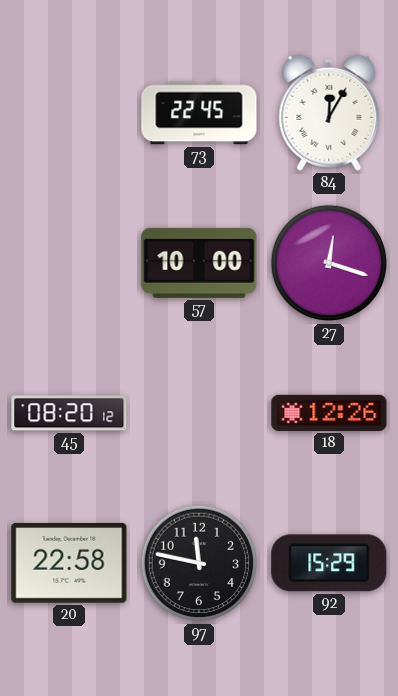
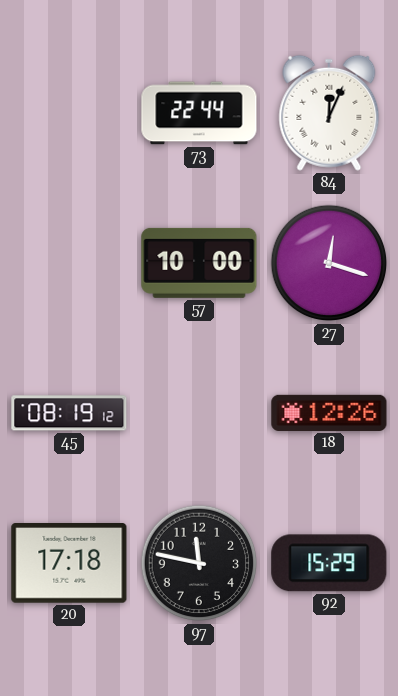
73: 22:45 -> 22:44
84: 12:05 -> 12:04
45: 08:20 -> 08:19
20: 22:58 -> 17:18
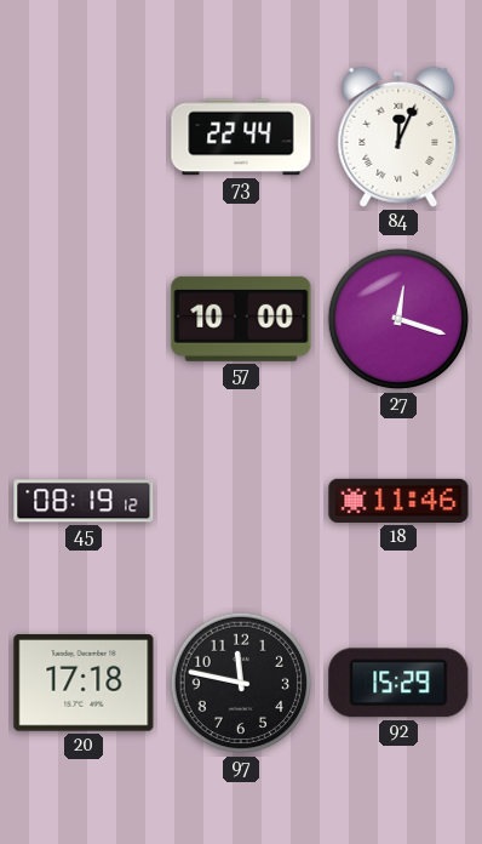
18: 12:26 -> 11:46
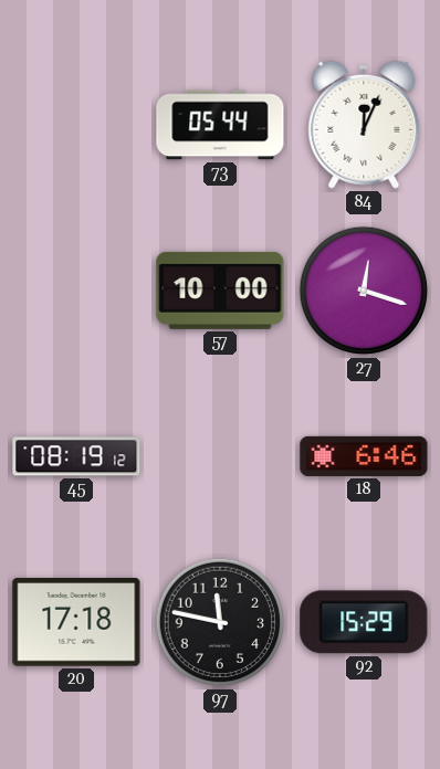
73: 22:44 -> 05:44
18: 11:46 -> 6:46
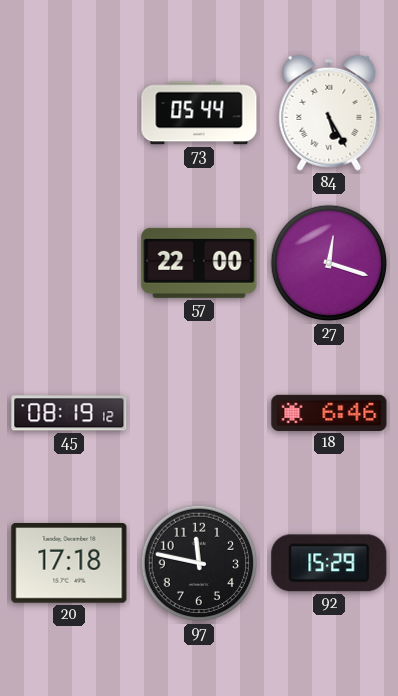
84: 12:04 -> 5:25
57: 10:00 -> 22:00
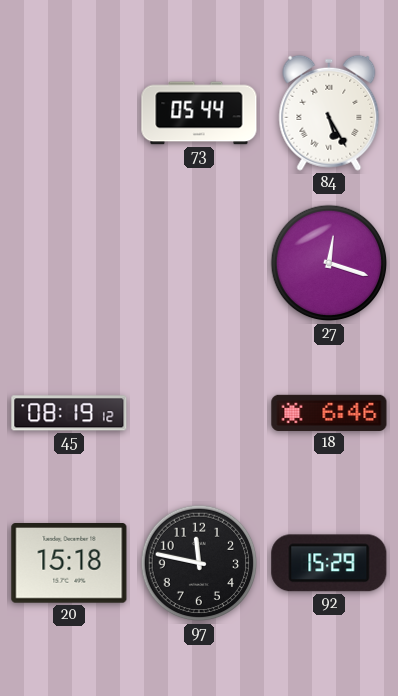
57: 22:00 -> none
20: 17:18 -> 15:18
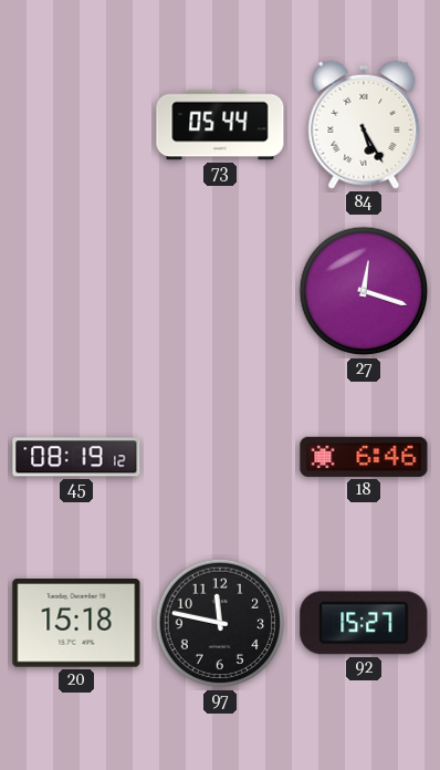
92: 15:29 -> 15:27
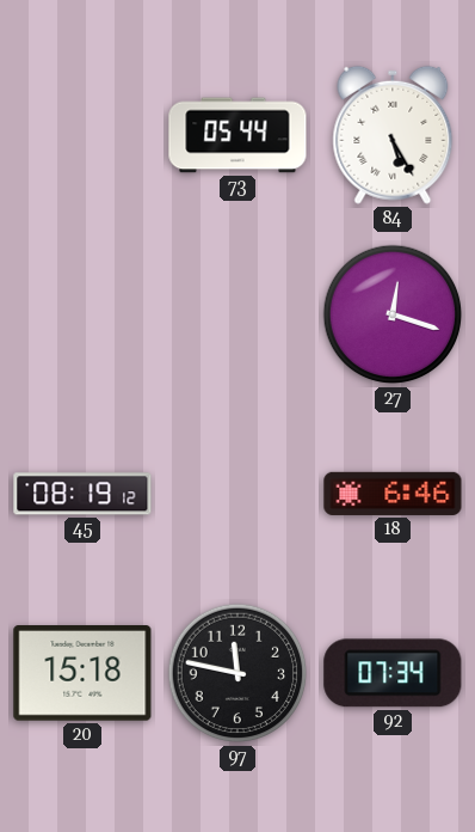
92: 15:27 -> 07:34
